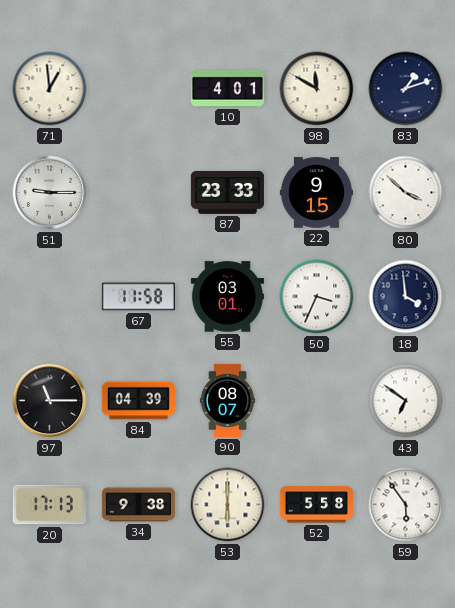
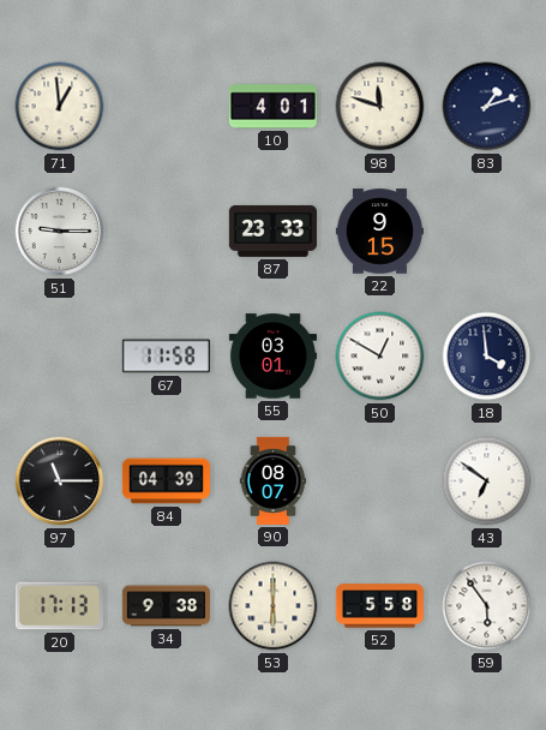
98: 11:50 -> 11:48
80: 3:52 -> none
50: 3:34 -> 12:50
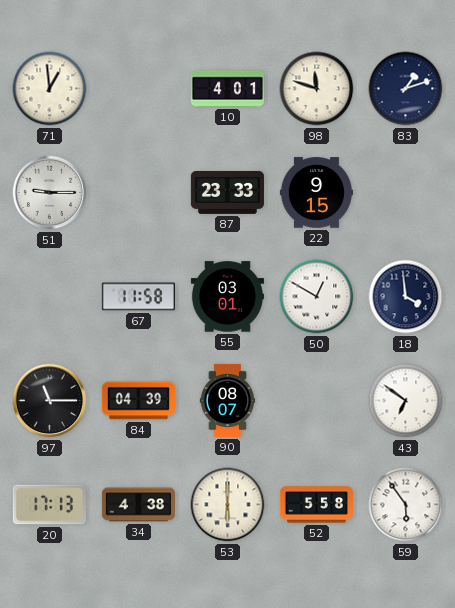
34: 9:38 -> 4:38
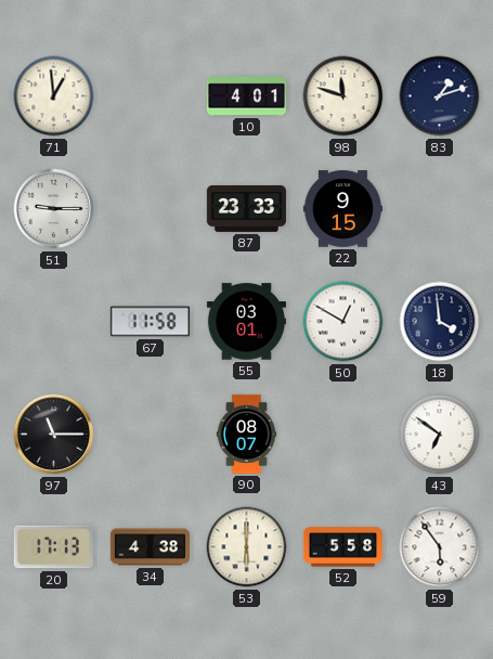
84: 04:39 -> none
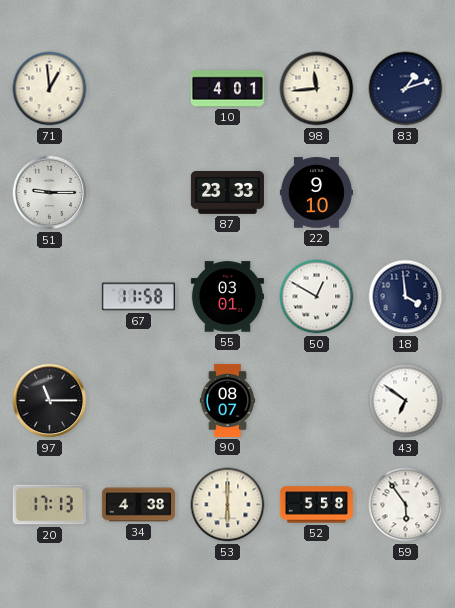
98: 11:48 -> 11:44
22: 9:15 -> 9:10
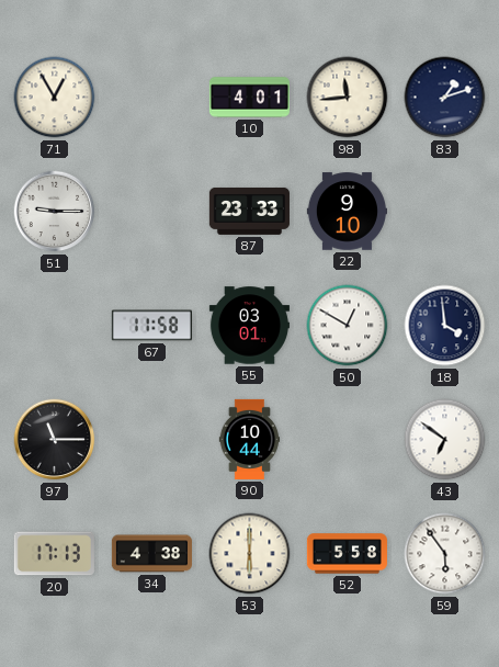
71: 12:59 -> 12:55
90: 08:07 -> 10:44
